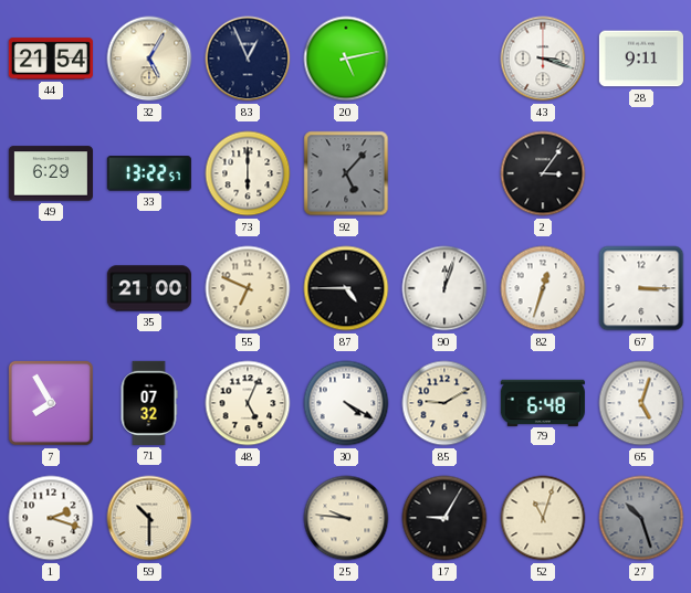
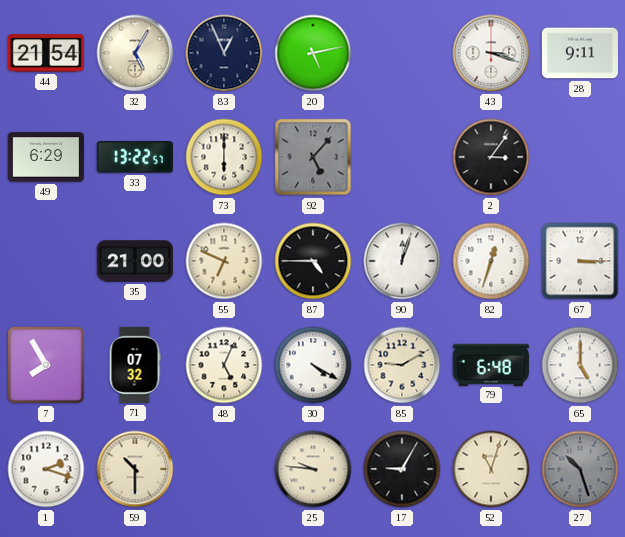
65: 5:03 -> 5:00
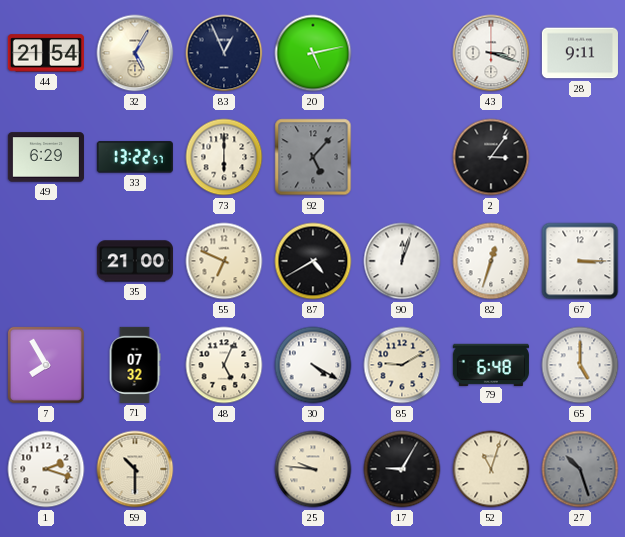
87: 4:45 -> 4:40
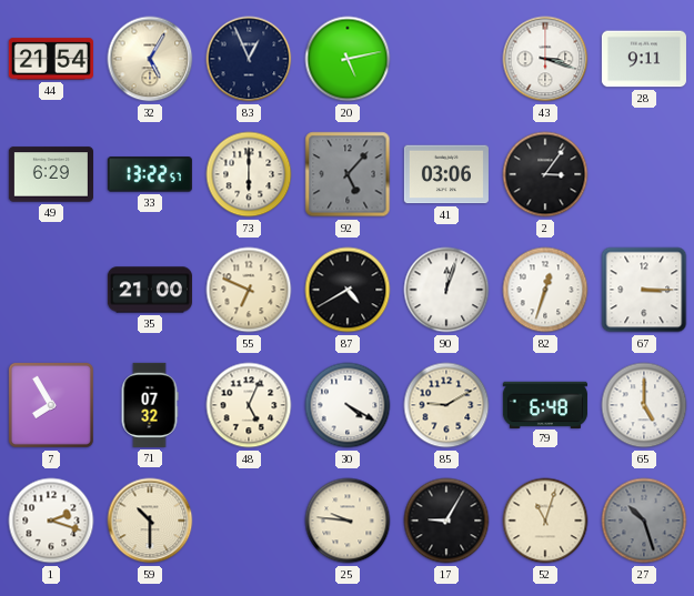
41: none -> 03:06
